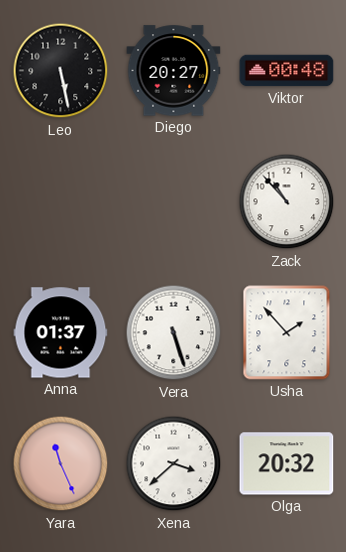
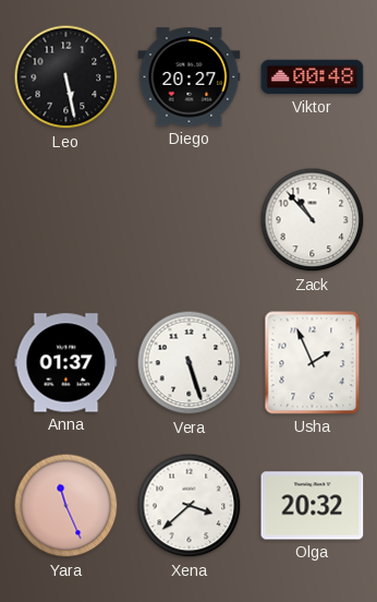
Usha: 1:53 -> 1:56
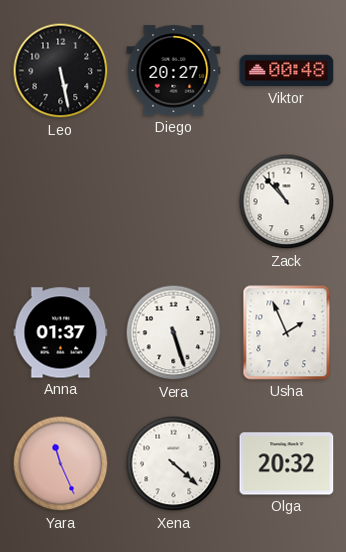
Xena: 3:38 -> 4:22
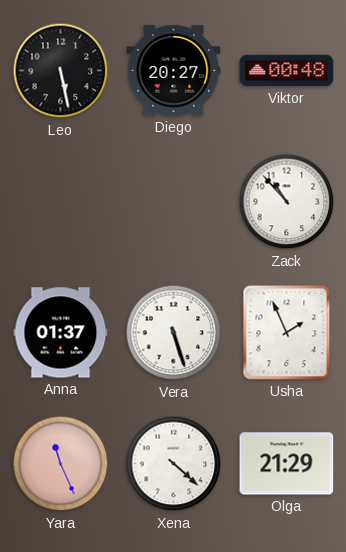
Olga: 20:32 -> 21:29
